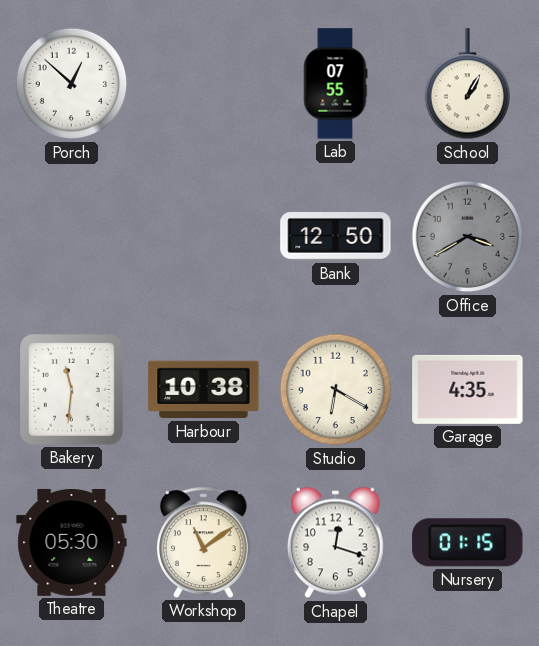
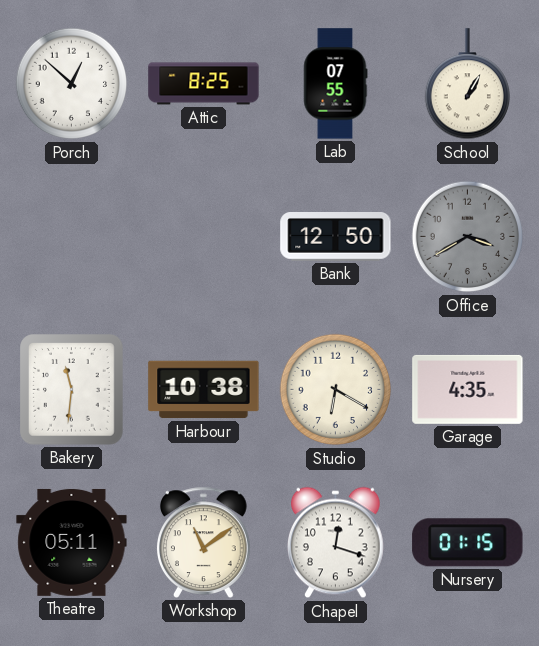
Attic: none -> 8:25
Theatre: 05:30 -> 05:11
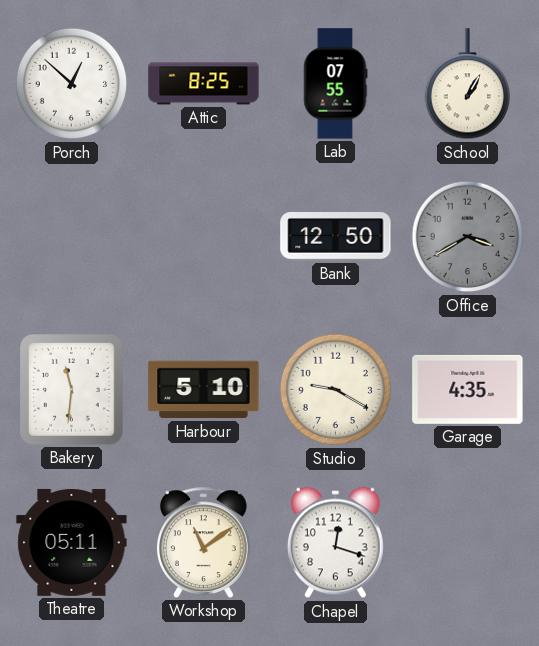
Harbour: 10:38 -> 5:10
Studio: 6:20 -> 9:20
Nursery: 01:15 -> none
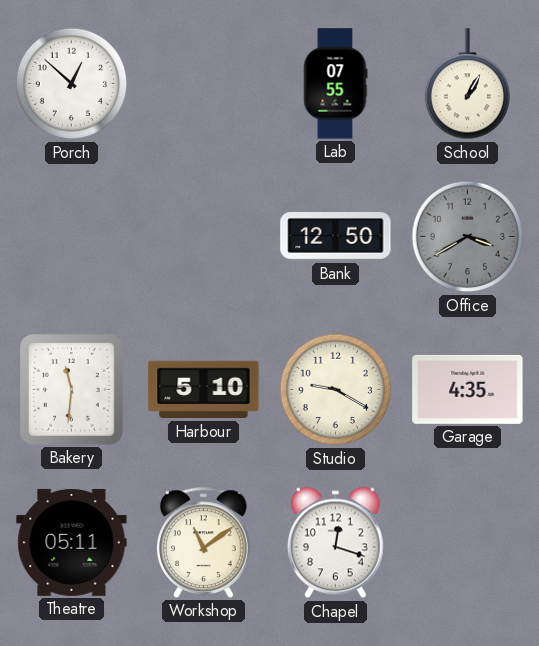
Attic: 8:25 -> none
